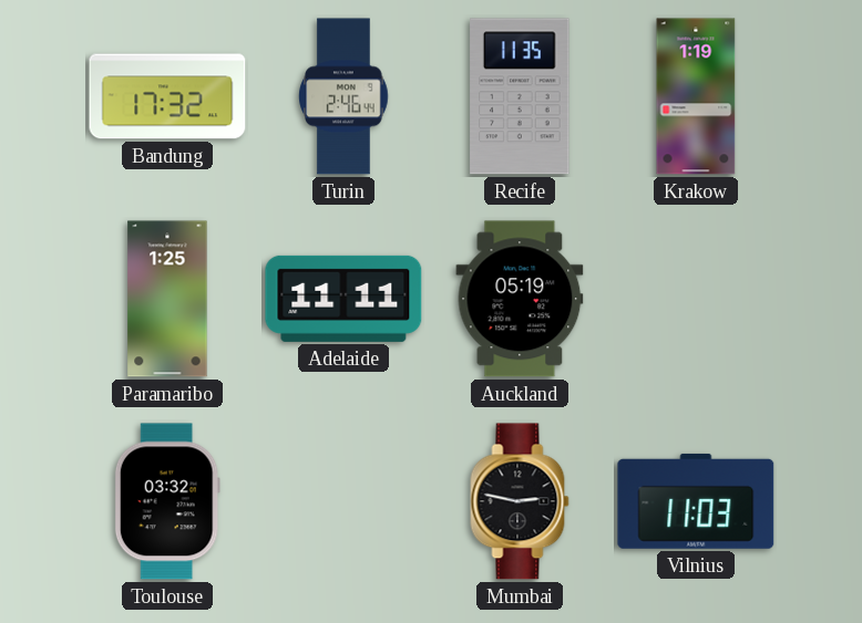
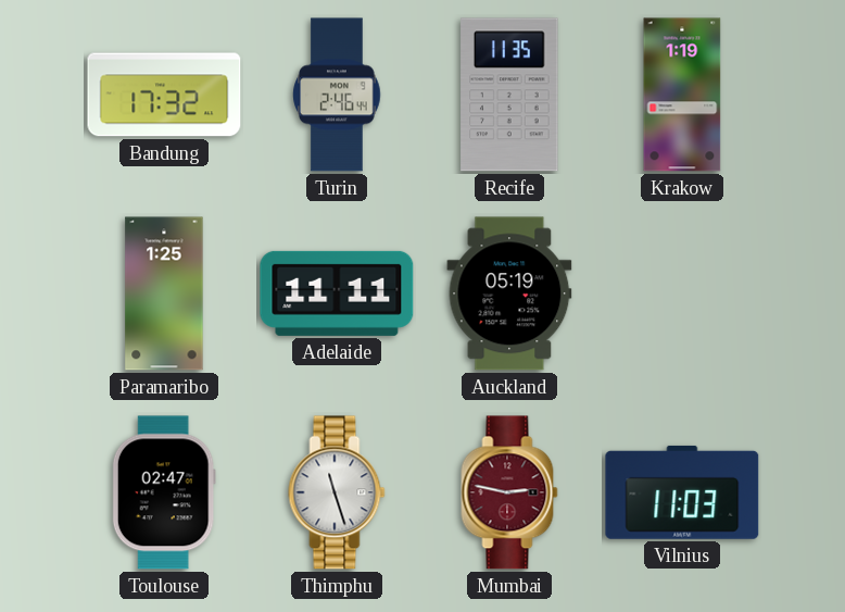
Toulouse: 03:32 -> 02:47
Thimphu: none -> 11:27
Mumbai dial: black -> burgundy
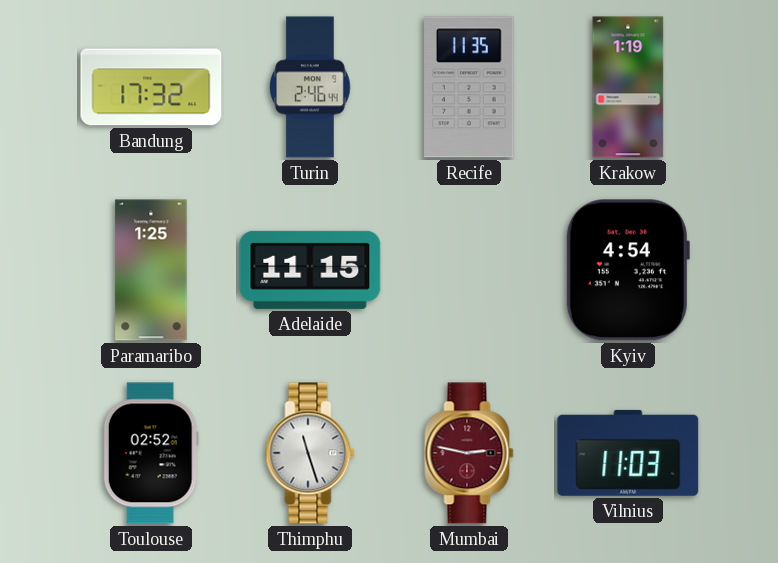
Adelaide: 11:11 -> 11:15
Auckland: 05:19 -> none
Kyiv: none -> 4:54
Toulouse: 02:47 -> 02:52
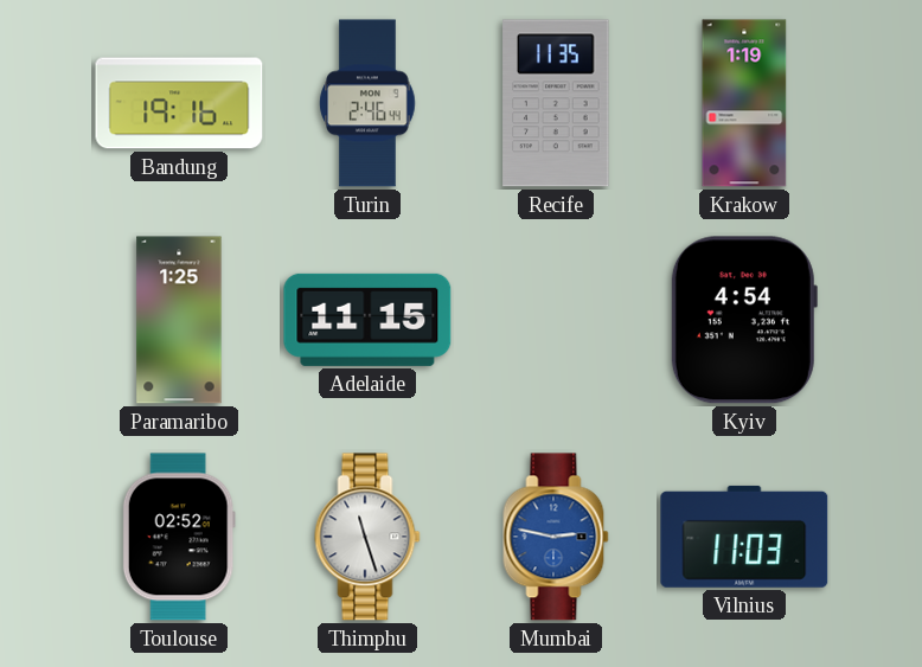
Bandung: 17:32 -> 19:16
Mumbai dial: burgundy -> blue
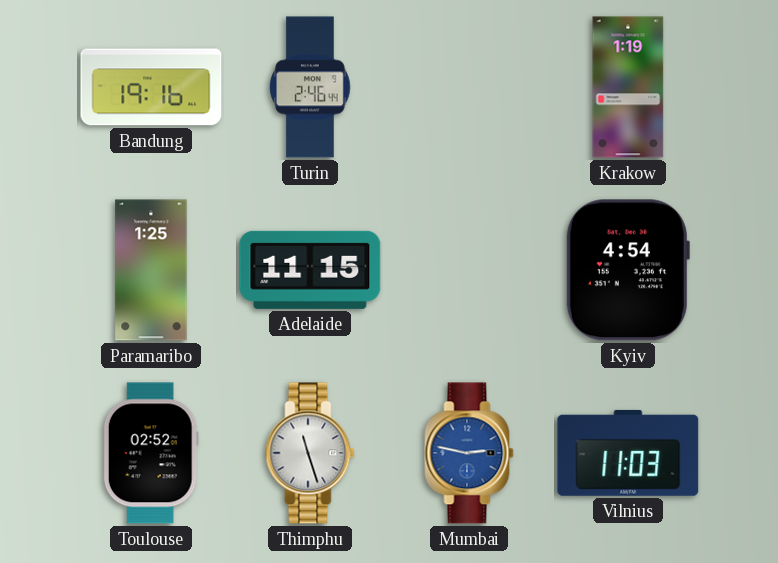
Recife: 11:35 -> none
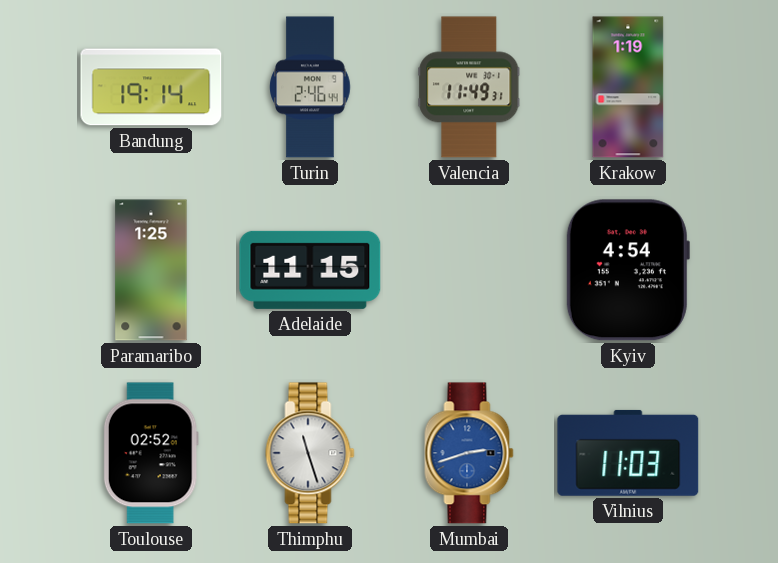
Bandung: 19:16 -> 19:14
Valencia: none -> 11:49
Mumbai: 2:47 -> 2:42
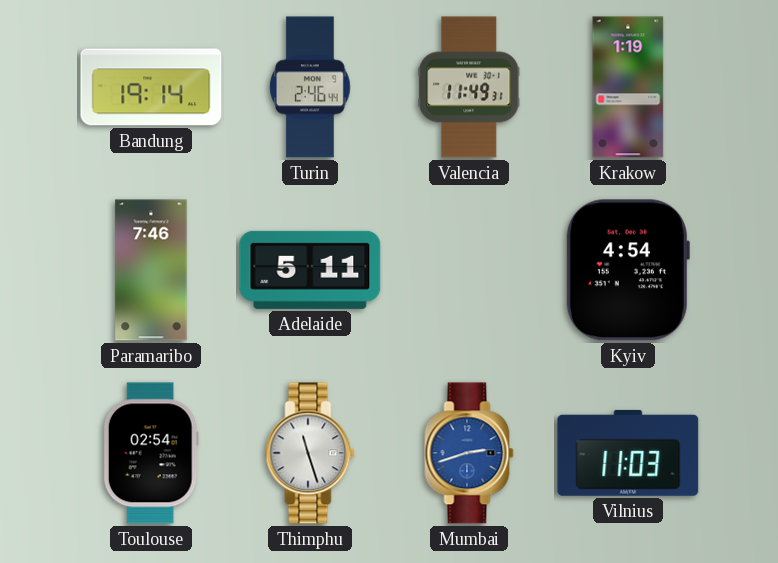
Paramaribo: 1:25 -> 7:46
Adelaide: 11:15 -> 5:11
Toulouse: 02:52 -> 02:54
